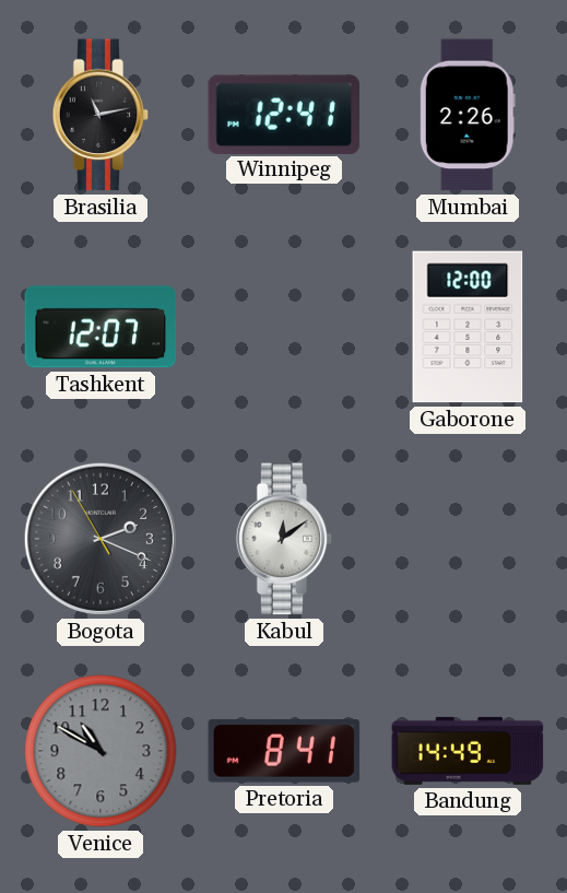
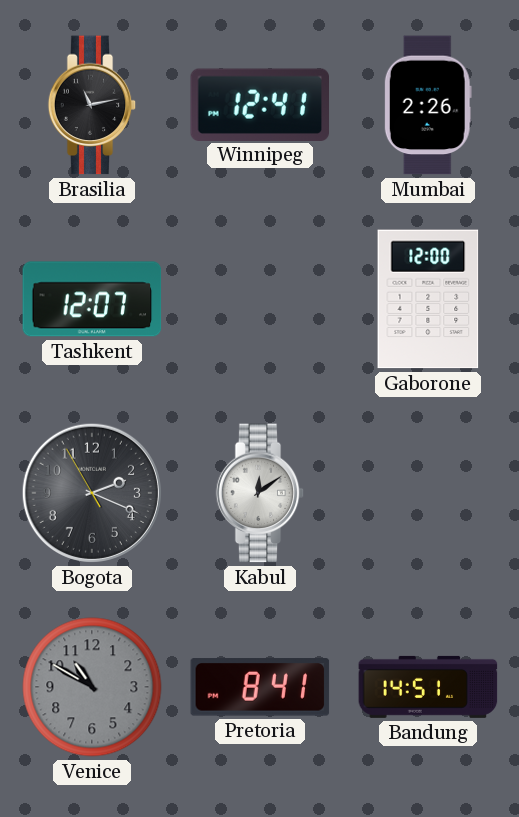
Bandung: 14:49 -> 14:51
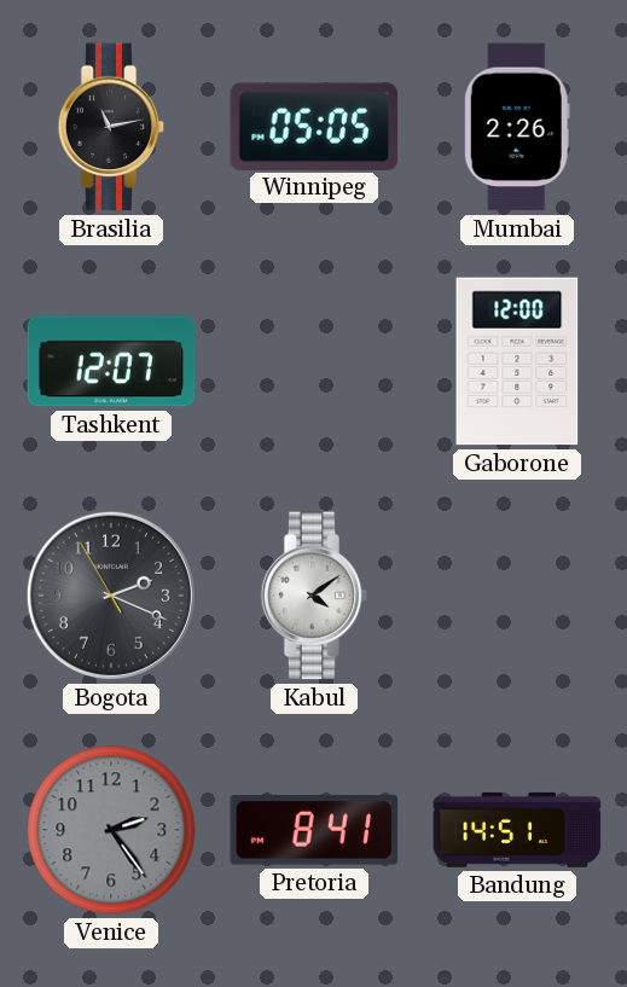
Winnipeg: 12:41 -> 05:05
Kabul: 12:09 -> 4:09
Venice: 10:50 -> 2:24
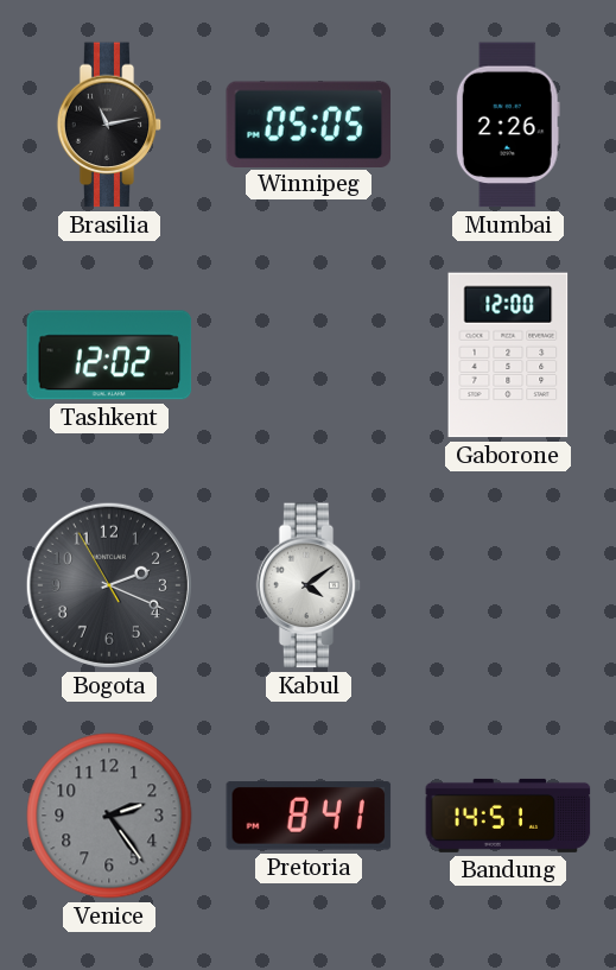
Tashkent: 12:07 -> 12:02
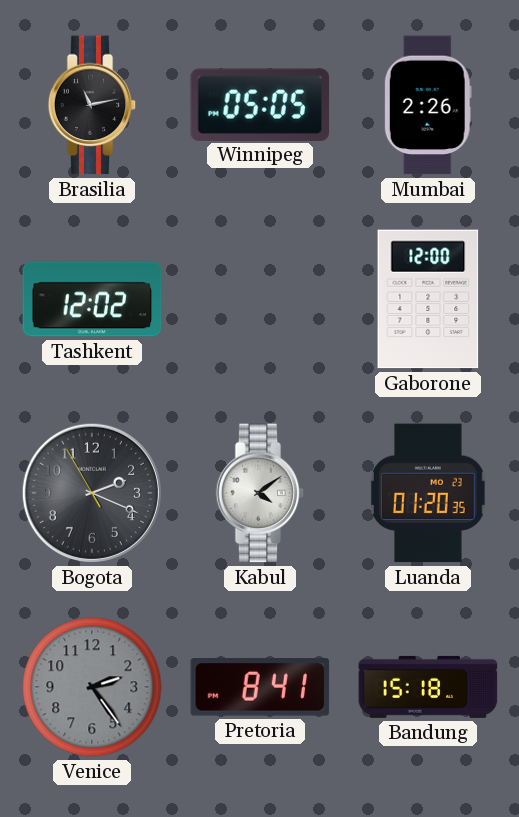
Luanda: none -> 01:20
Bandung: 14:51 -> 15:18
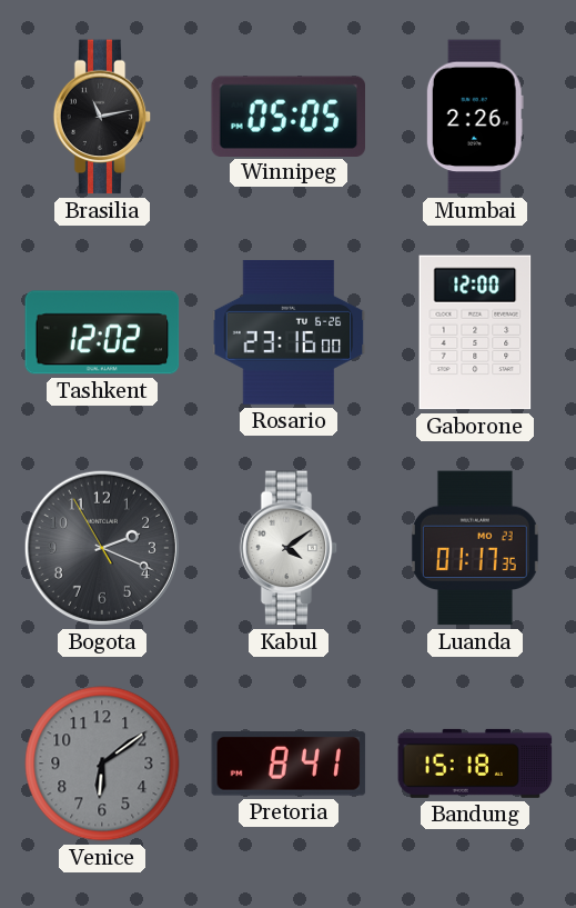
Rosario: none -> 23:16
Luanda: 01:20 -> 01:17
Venice: 2:24 -> 6:09
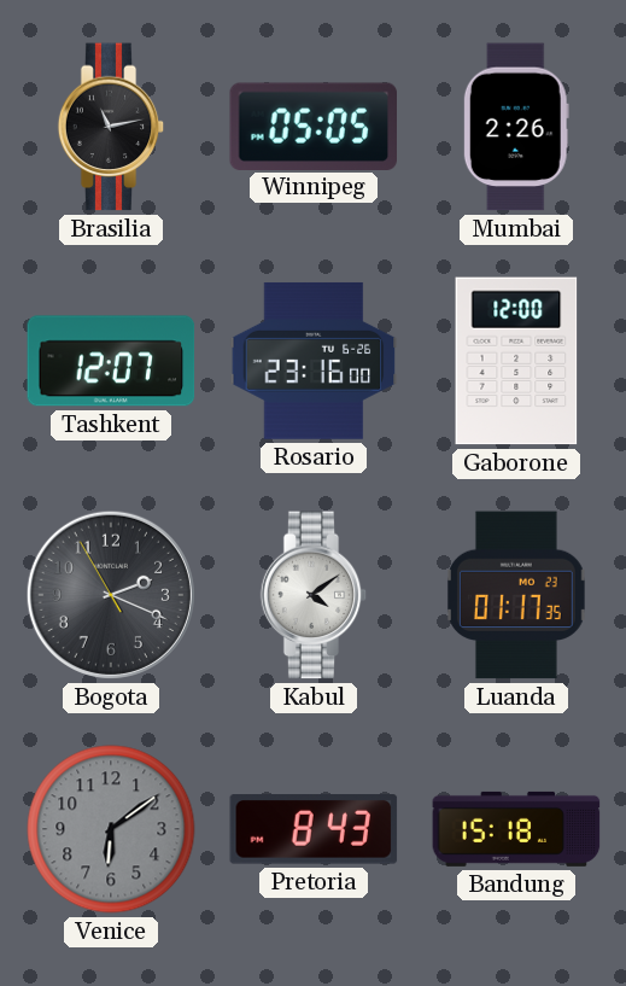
Tashkent: 12:02 -> 12:07
Pretoria: 8:41 -> 8:43
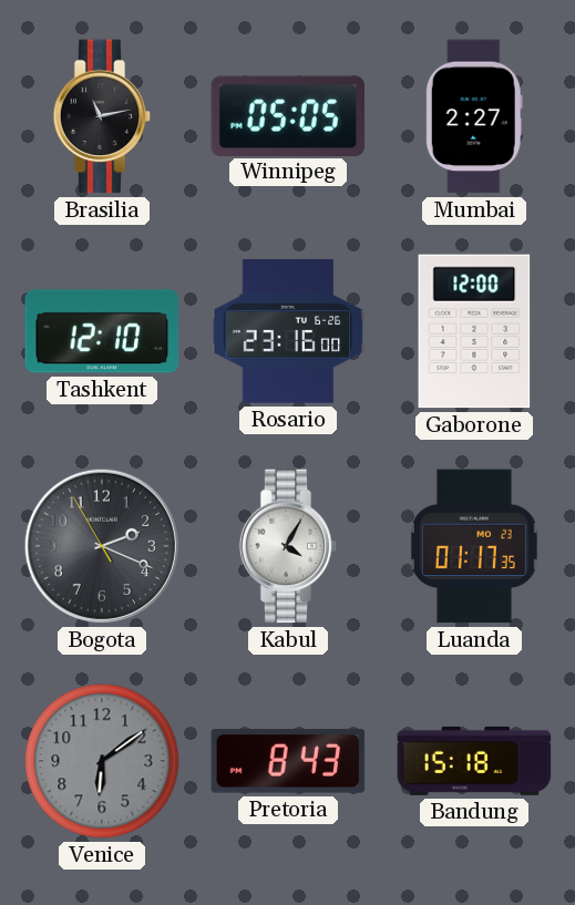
Mumbai: 2:26 -> 2:27
Tashkent: 12:07 -> 12:10
Kabul: 4:09 -> 4:05
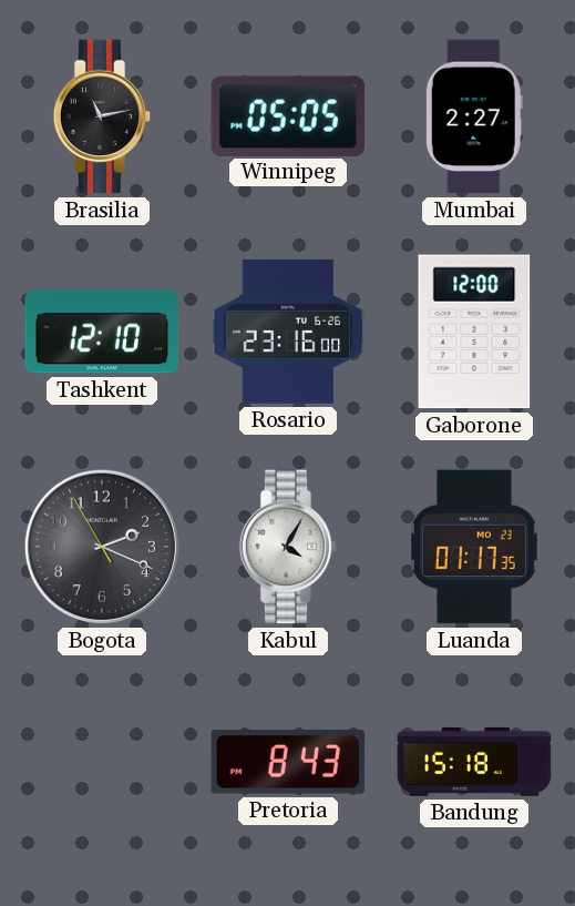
Venice: 6:09 -> none
